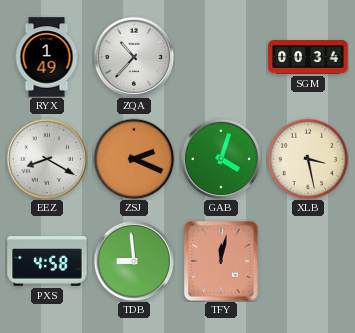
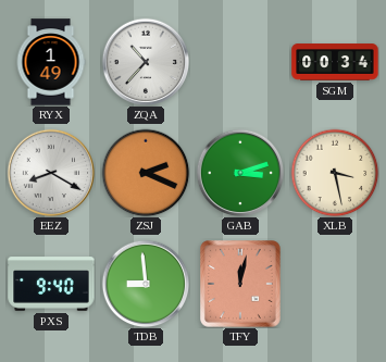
GAB: 4:03 -> 3:12
PXS: 4:58 -> 9:40
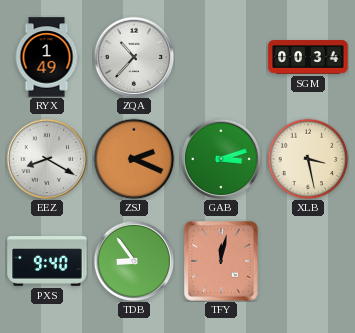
TDB: 8:59 -> 8:54
